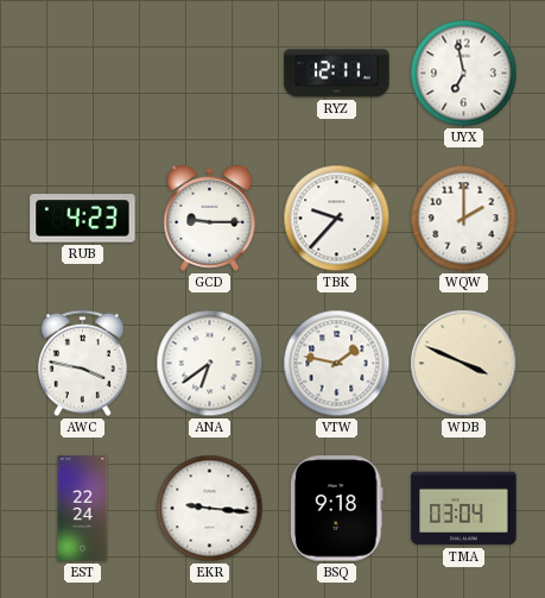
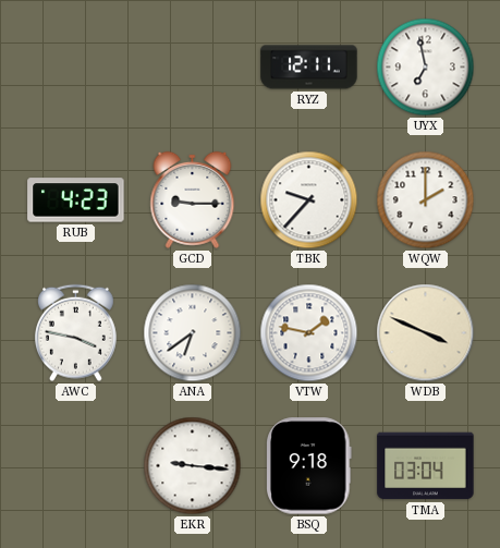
EST: 22:24 -> none
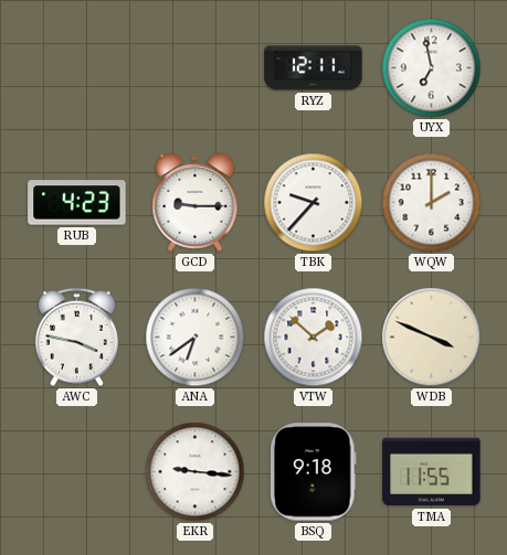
VTW: 1:47 -> 1:52
TMA: 03:04 -> 11:55
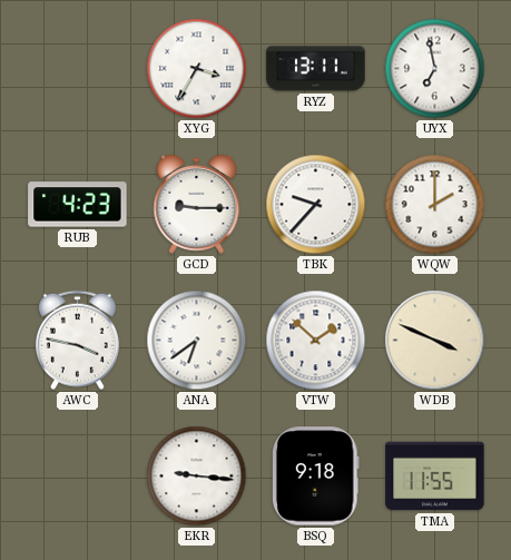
XYG: none -> 3:35
RYZ: 12:11 -> 13:11
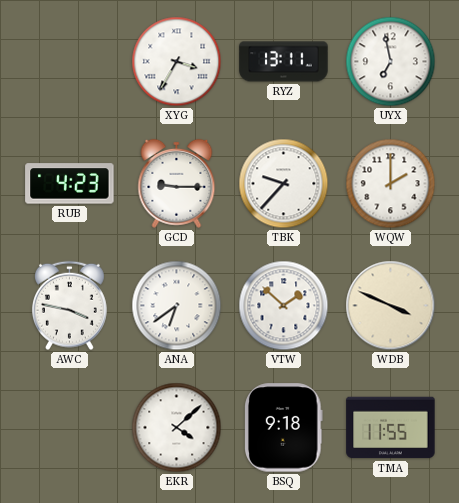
EKR: 9:16 -> 4:08
